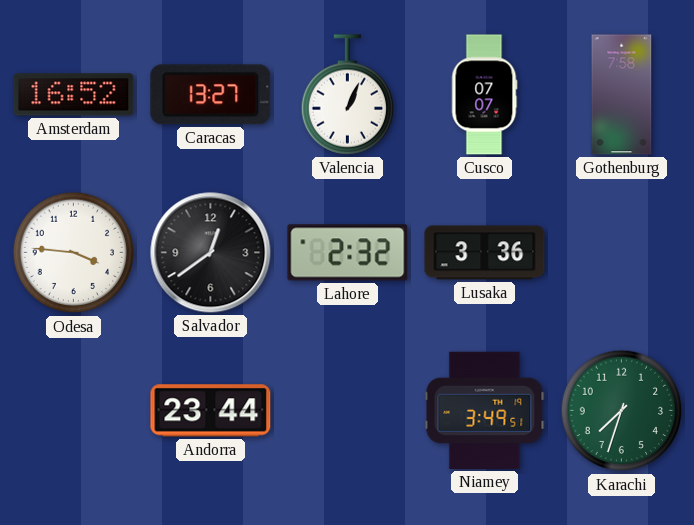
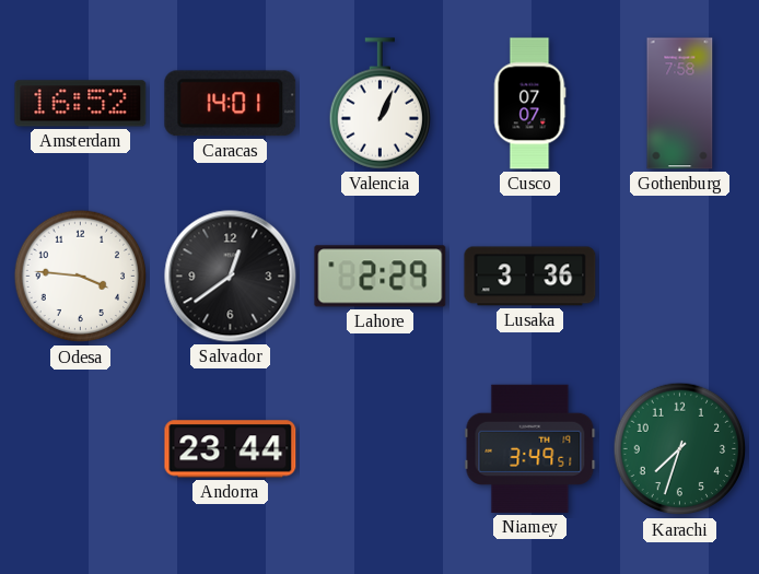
Caracas: 13:27 -> 14:01
Lahore: 2:32 -> 2:29
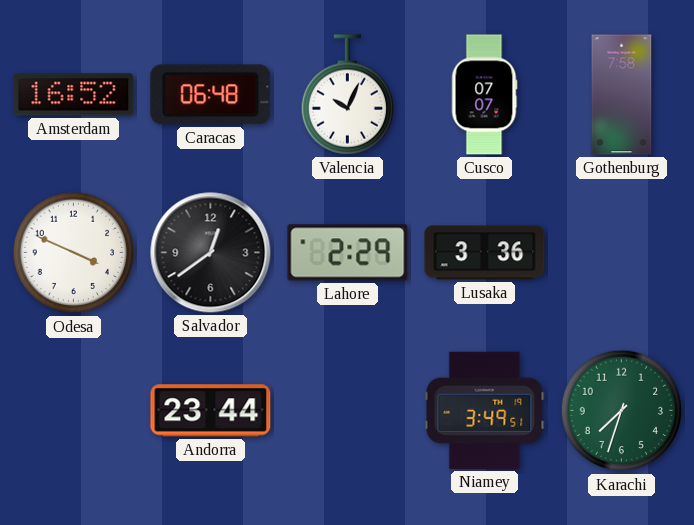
Caracas: 14:01 -> 06:48
Valencia: 1:04 -> 10:04
Odesa: 3:46 -> 3:49
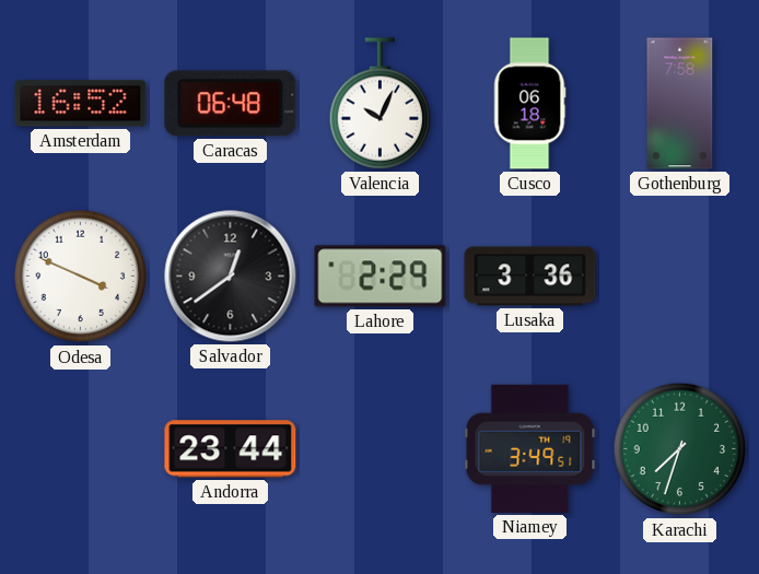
Cusco: 07:07 -> 06:18
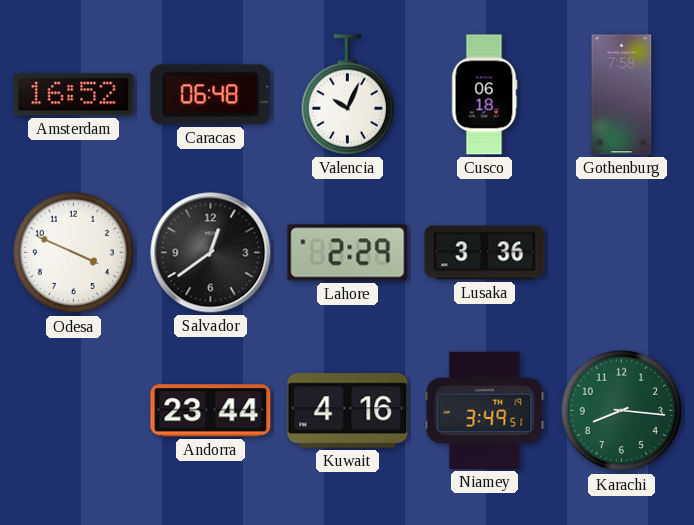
Kuwait: none -> 4:16
Karachi: 7:33 -> 8:16
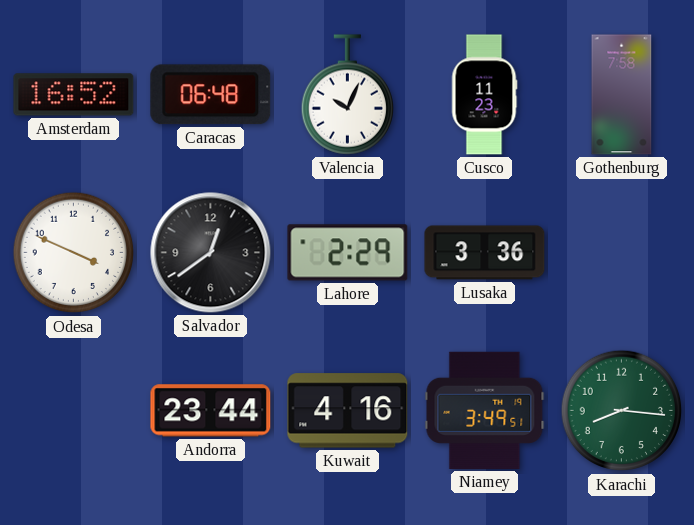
Cusco: 06:18 -> 11:23
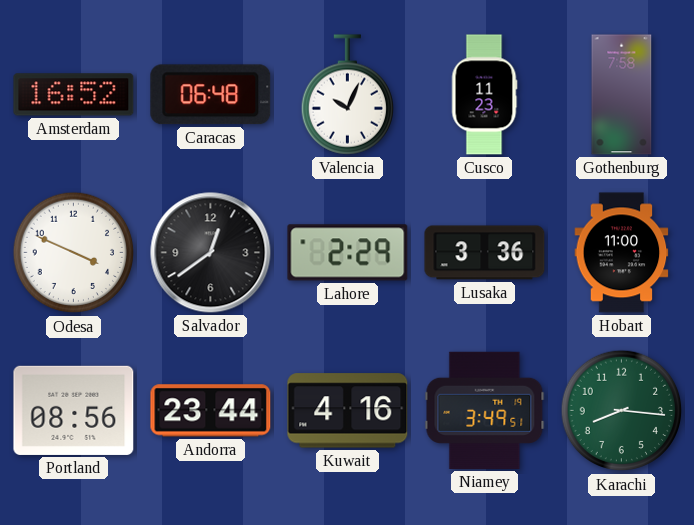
Hobart: none -> 11:00
Portland: none -> 08:56
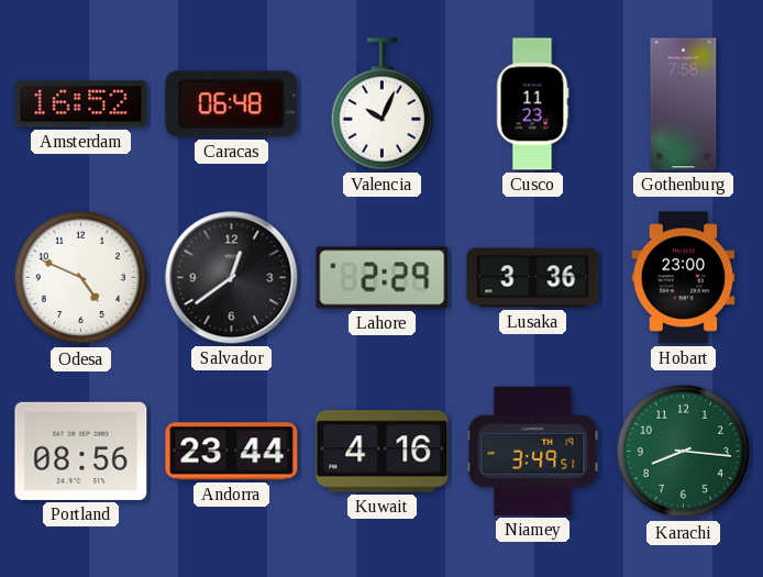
Odesa: 3:49 -> 4:49
Hobart: 11:00 -> 23:00
